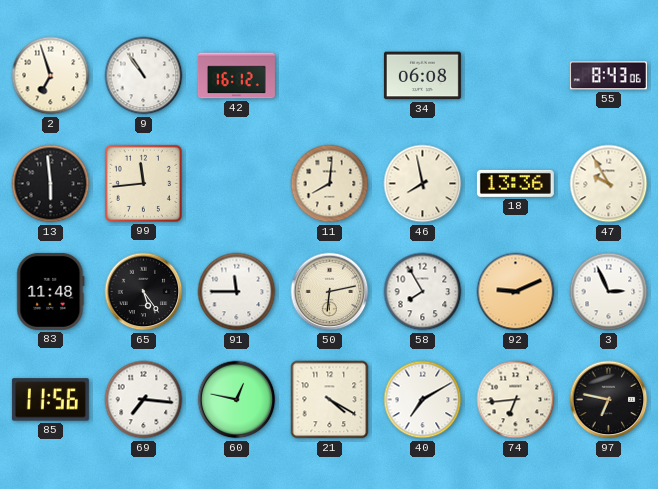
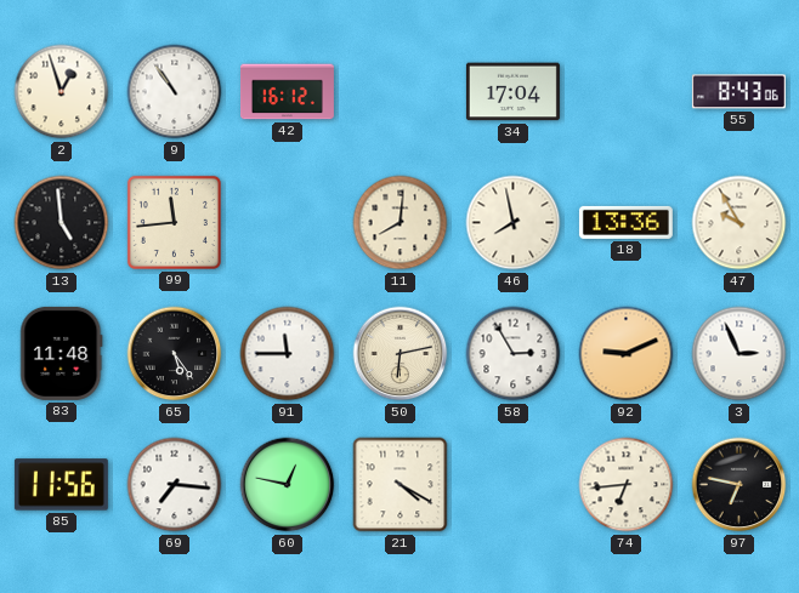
2: 6:57 -> 12:57
34: 06:08 -> 17:04
13: 5:59 -> 4:59
58: 7:55 -> 2:55
40: 7:10 -> none
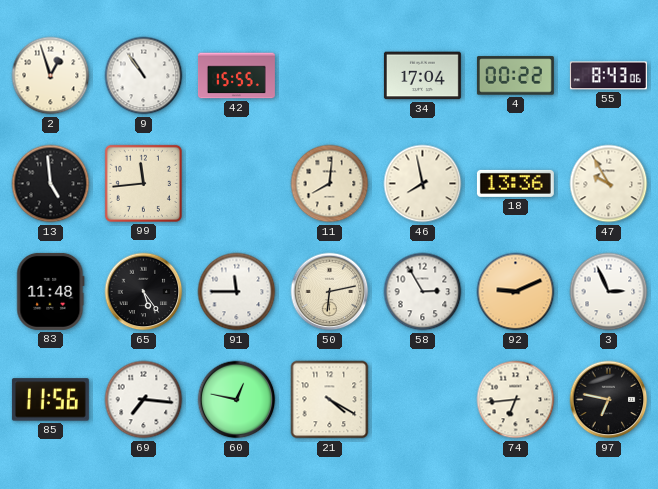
42: 16:12 -> 15:55
4: none -> 00:22
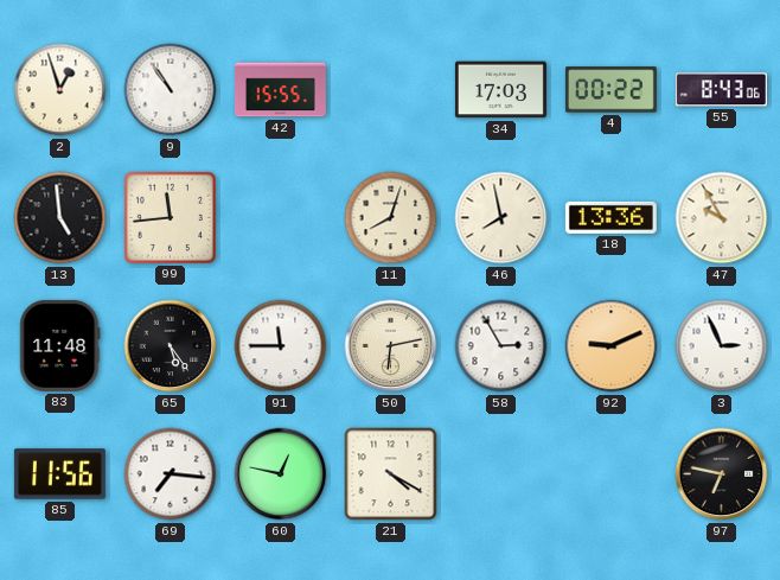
34: 17:04 -> 17:03
11: 8:01 -> 8:03
74: 6:44 -> none
